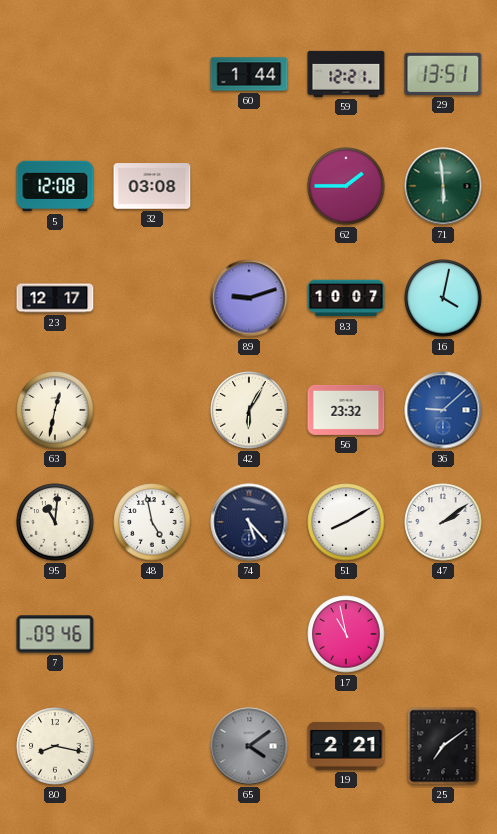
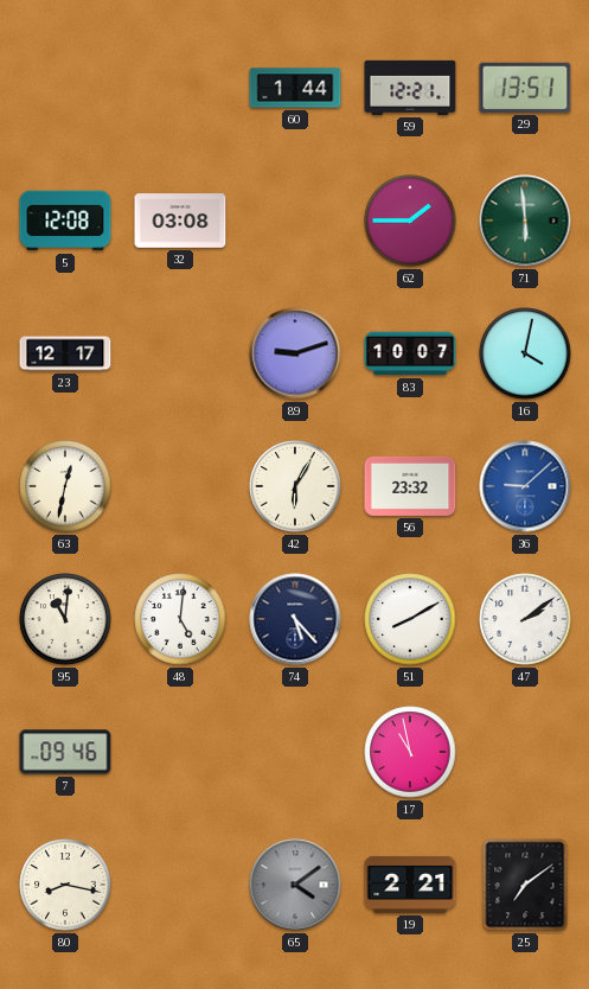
48: 4:58 -> 5:01
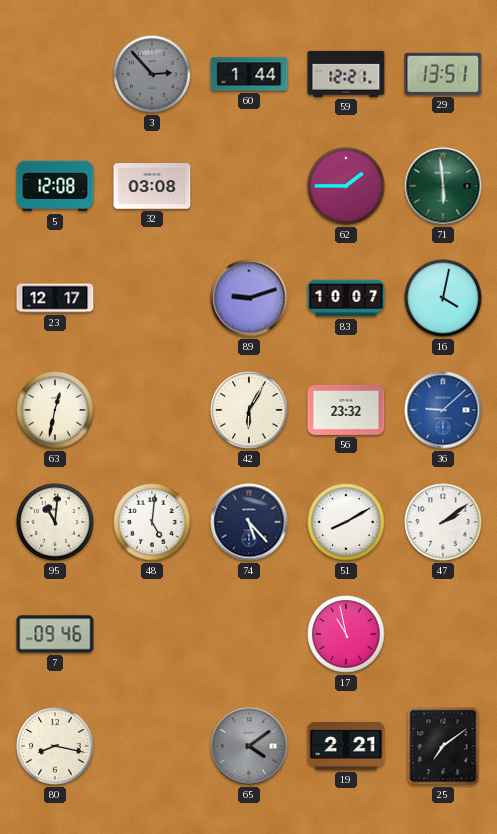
3: none -> 2:53
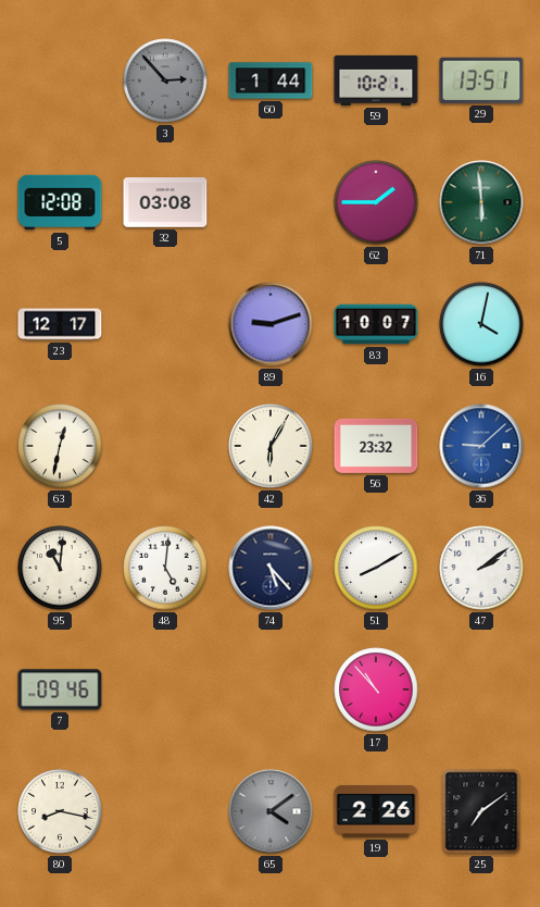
59: 12:21 -> 10:21
17: 10:58 -> 10:53
19: 2:21 -> 2:26
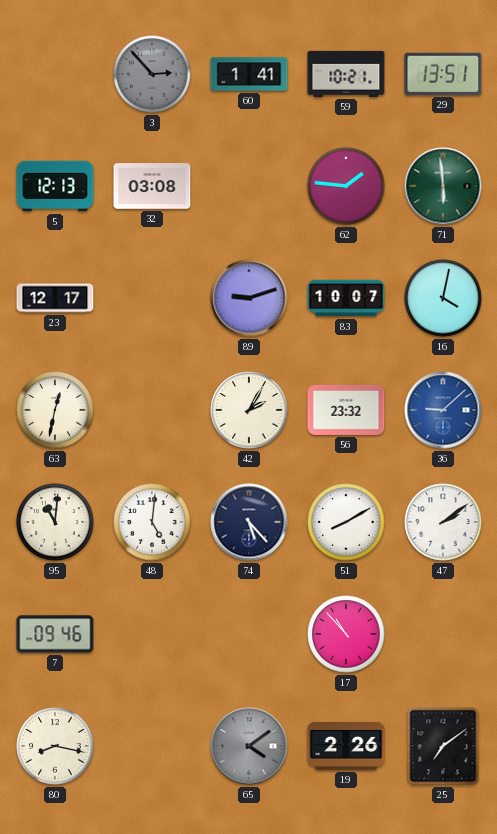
60: 1:44 -> 1:41
5: 12:08 -> 12:13
62: 1:45 -> 1:46
42: 6:05 -> 2:05
